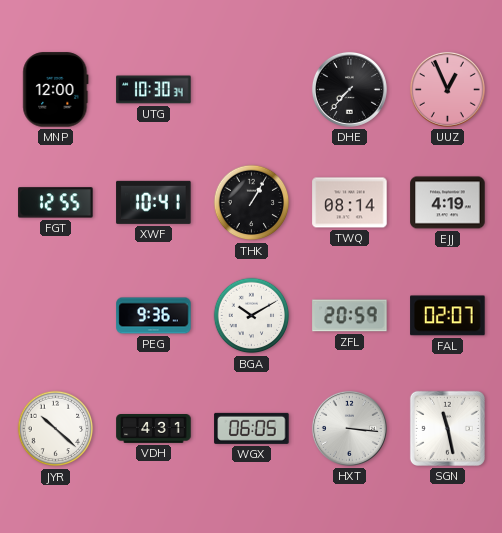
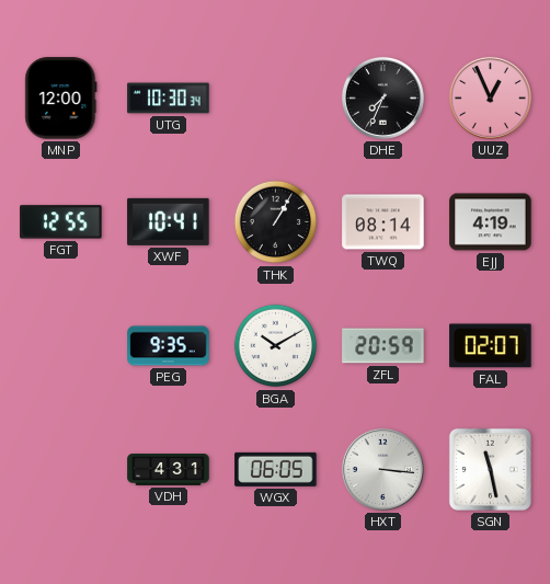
DHE: 7:37 -> 7:34
PEG: 9:36 -> 9:35
JYR: 10:22 -> none
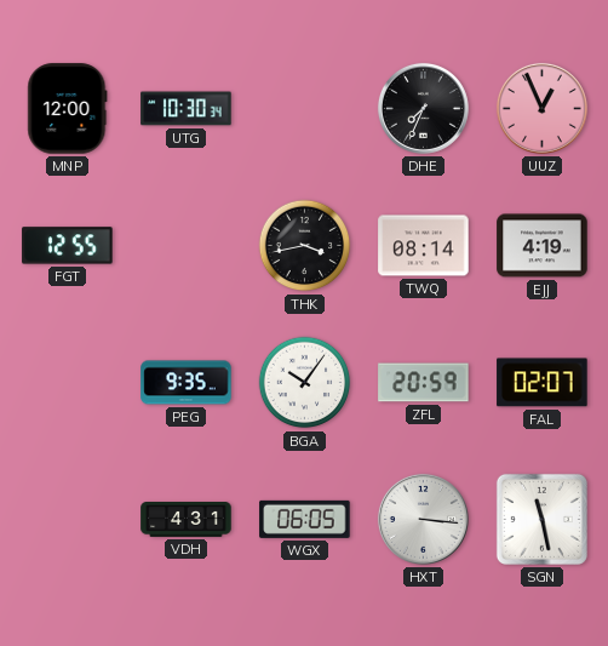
XWF: 10:41 -> none
THK: 1:05 -> 3:43
BGA: 10:10 -> 10:06
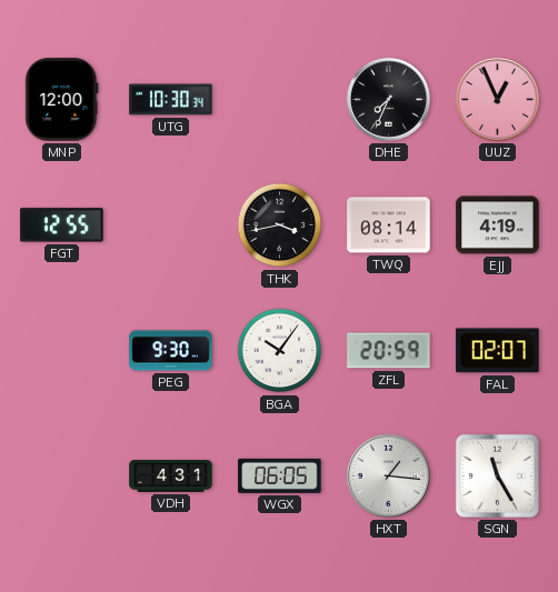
PEG: 9:35 -> 9:30
HXT: 3:16 -> 1:16
SGN: 11:28 -> 11:25
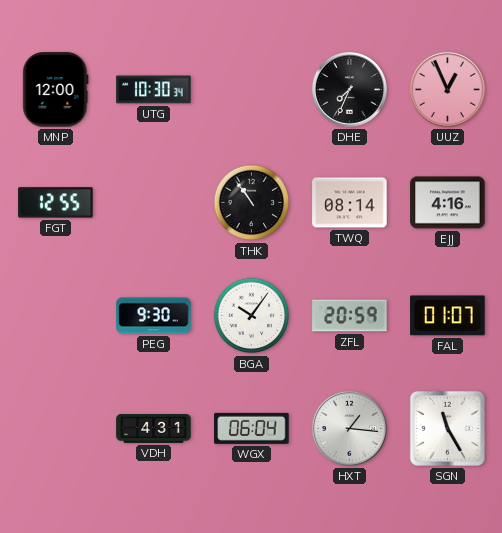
THK: 3:43 -> 10:54
EJJ: 4:19 -> 4:16
FAL: 02:07 -> 01:07
WGX: 06:05 -> 06:04
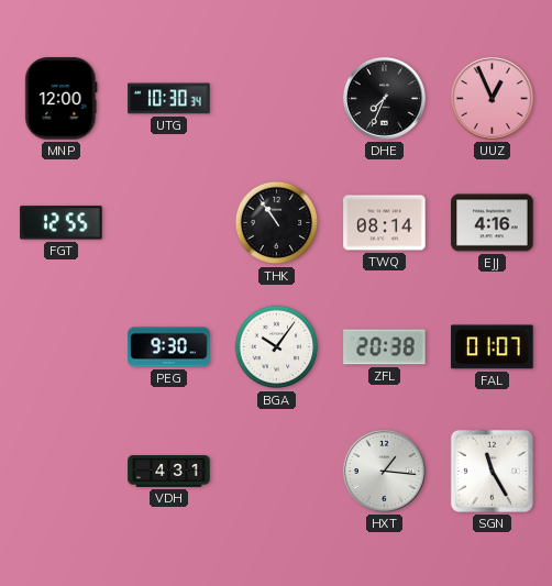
ZFL: 20:59 -> 20:38
WGX: 06:04 -> none
